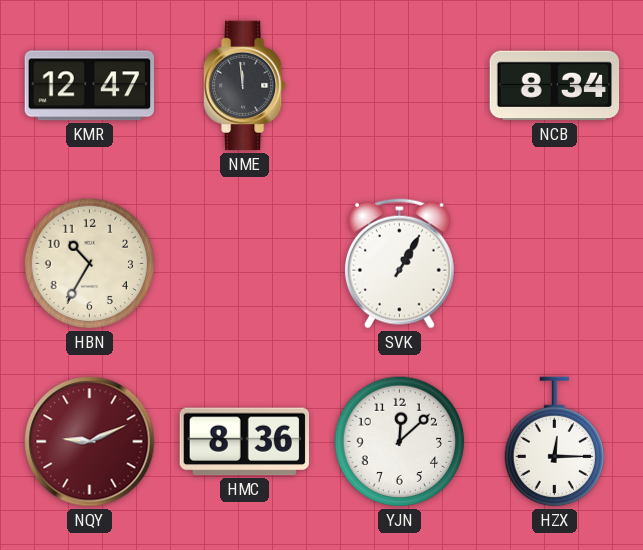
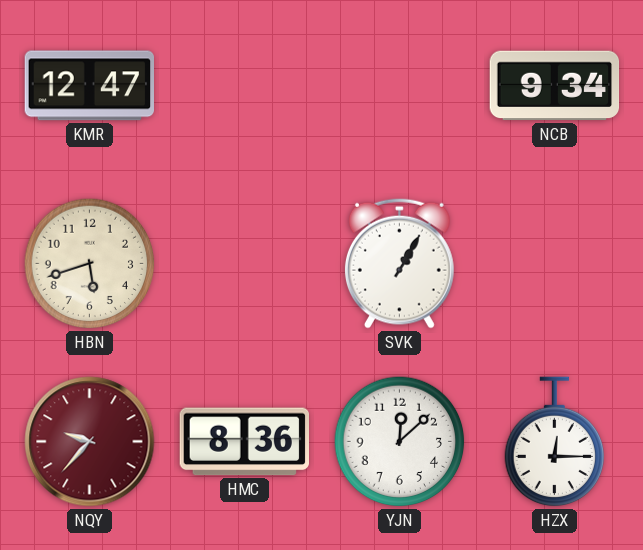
NME: 11:59 -> none
NCB: 8:34 -> 9:34
HBN: 10:35 -> 5:42
NQY: 9:11 -> 9:37
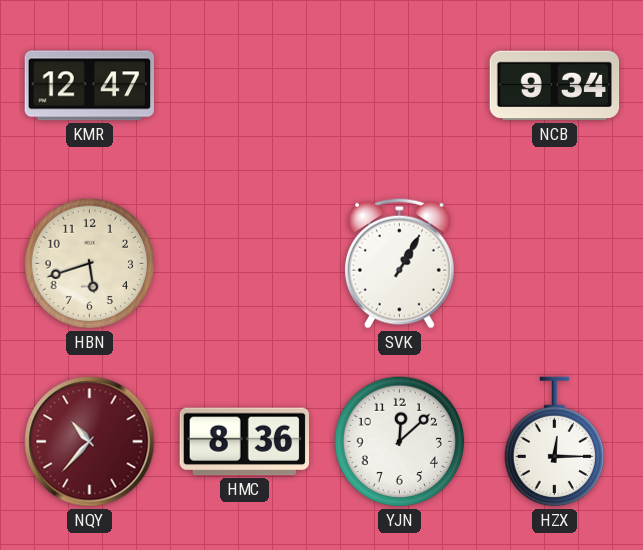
NQY: 9:37 -> 10:37
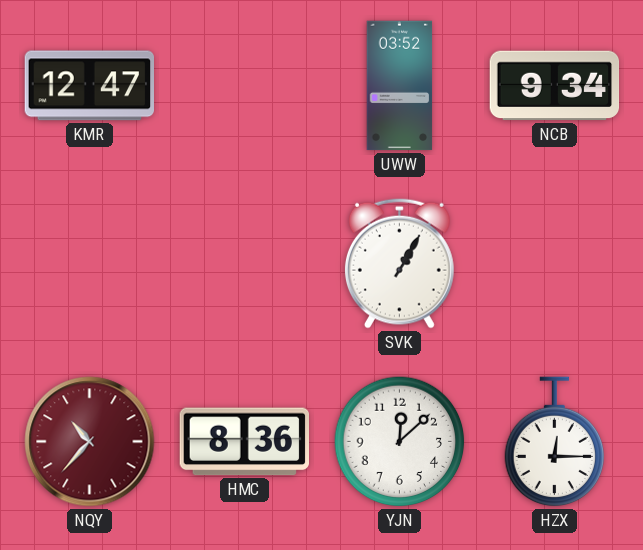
UWW: none -> 03:52
HBN: 5:42 -> none
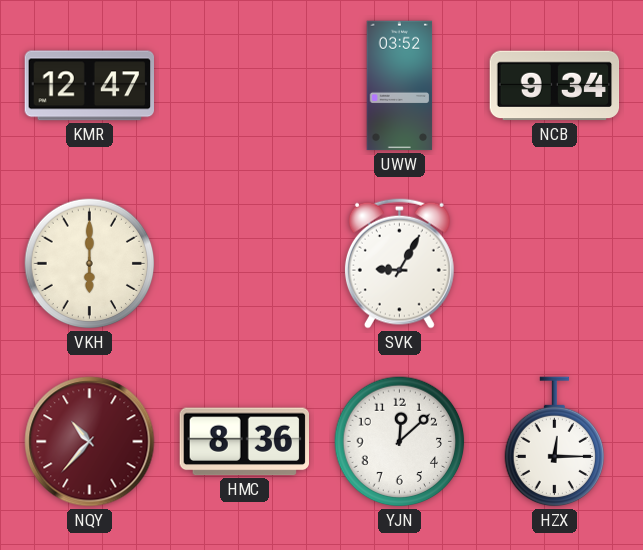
VKH: none -> 6:00
SVK: 1:05 -> 9:05
